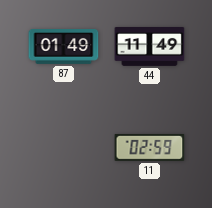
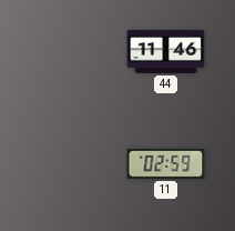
87: 01:49 -> none
44: 11:49 -> 11:46
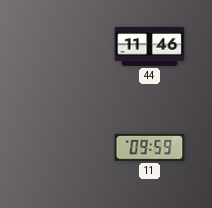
11: 02:59 -> 09:59
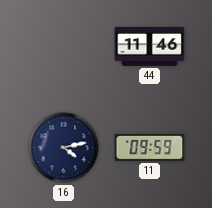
16: none -> 4:13
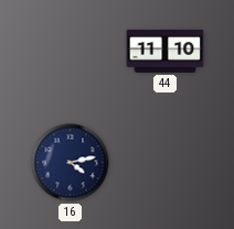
44: 11:46 -> 11:10
11: 09:59 -> none
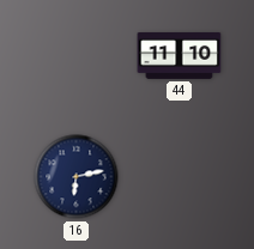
16: 4:13 -> 6:13
